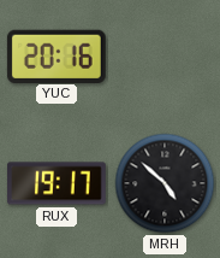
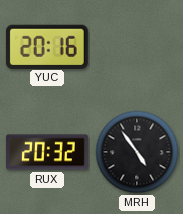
RUX: 19:17 -> 20:32
MRH: 4:52 -> 4:54
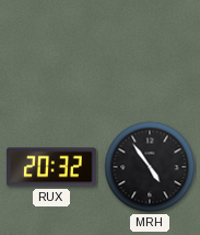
YUC: 20:16 -> none
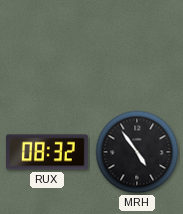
RUX: 20:32 -> 08:32
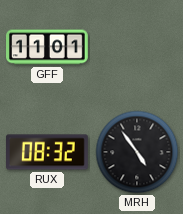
GFF: none -> 11:01
